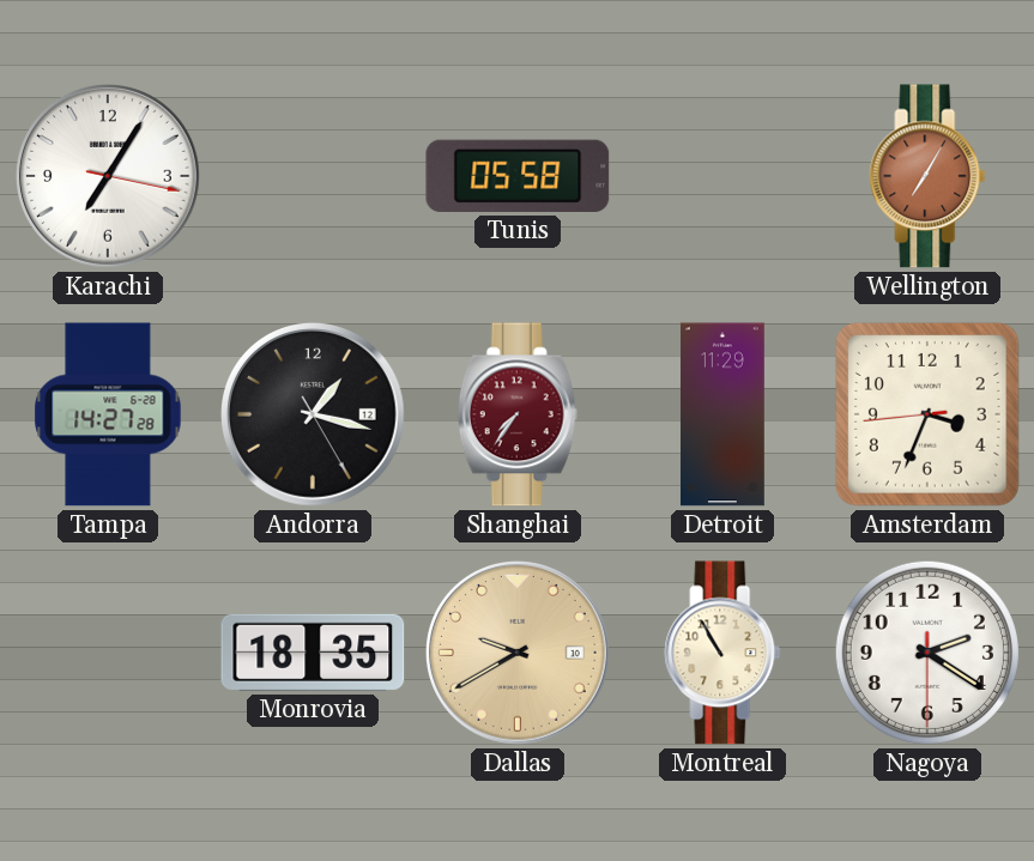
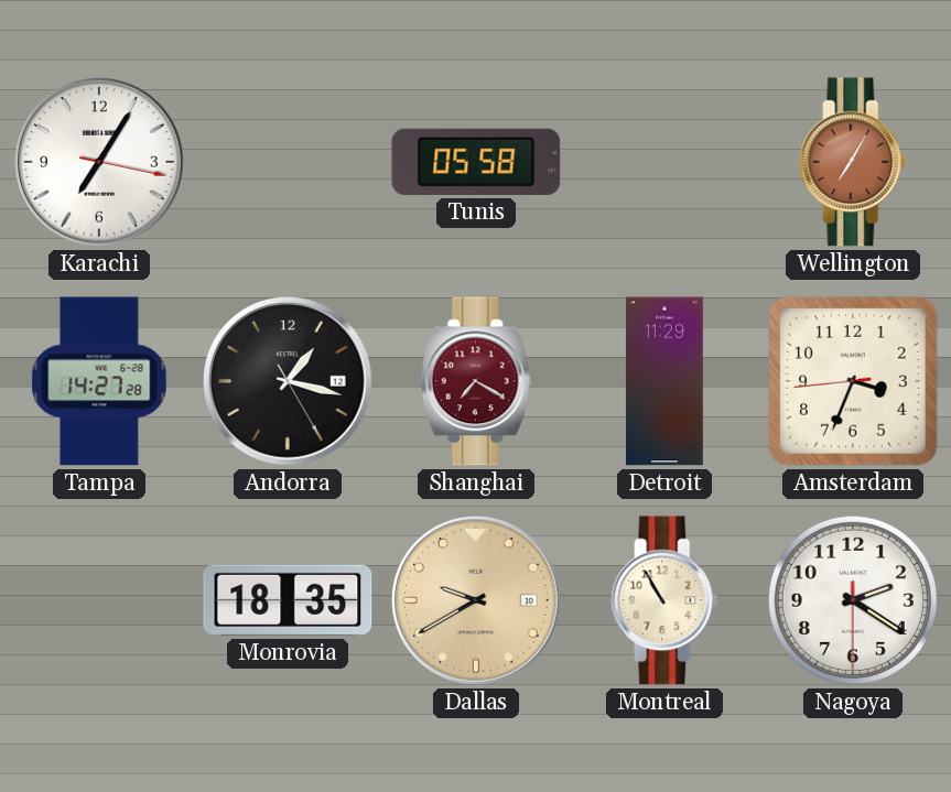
Shanghai: 7:36 -> 7:20
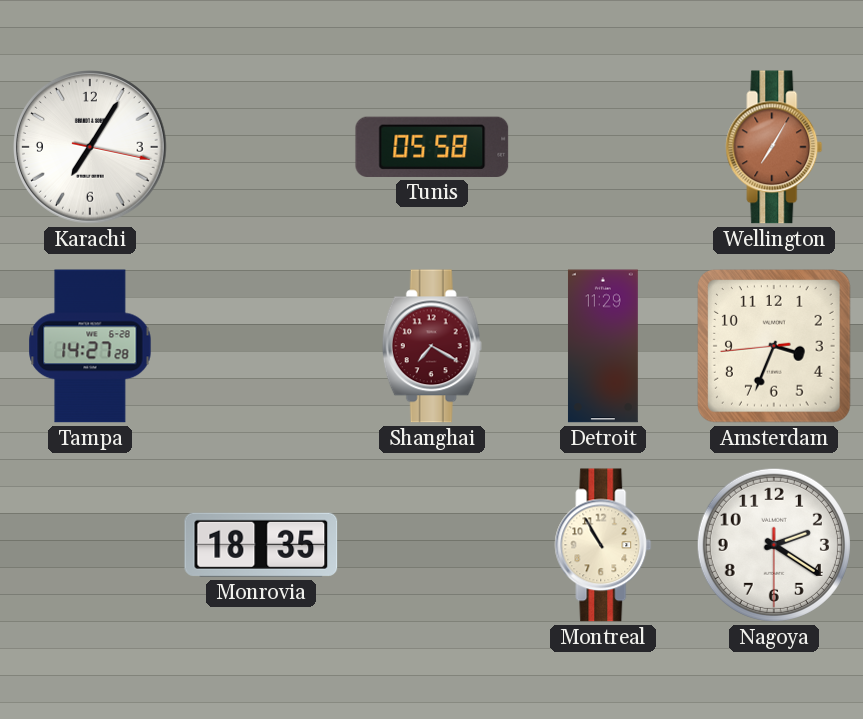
Andorra: 1:17 -> none
Dallas: 9:40 -> none
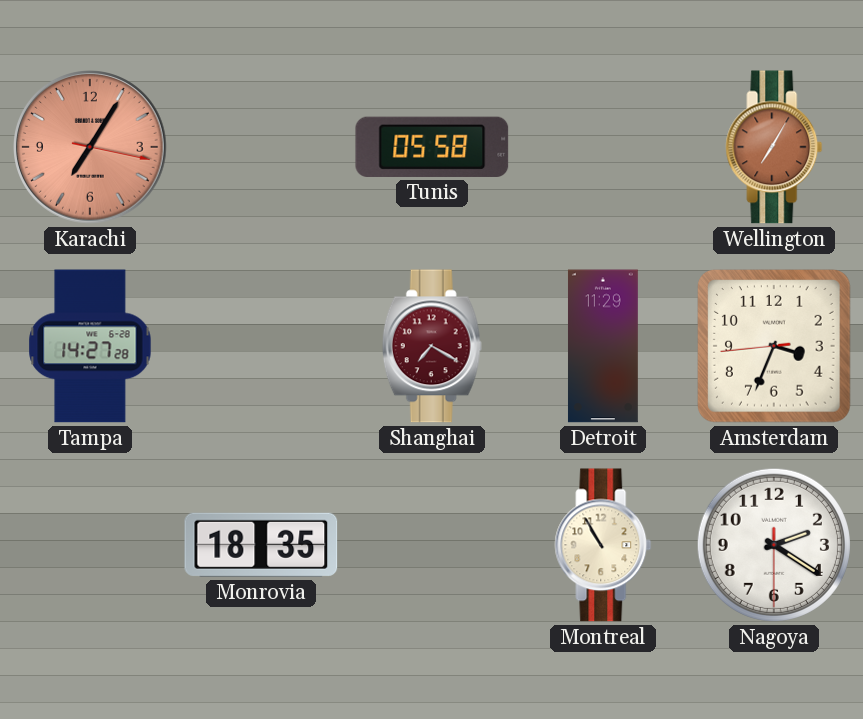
Karachi dial: white -> salmon
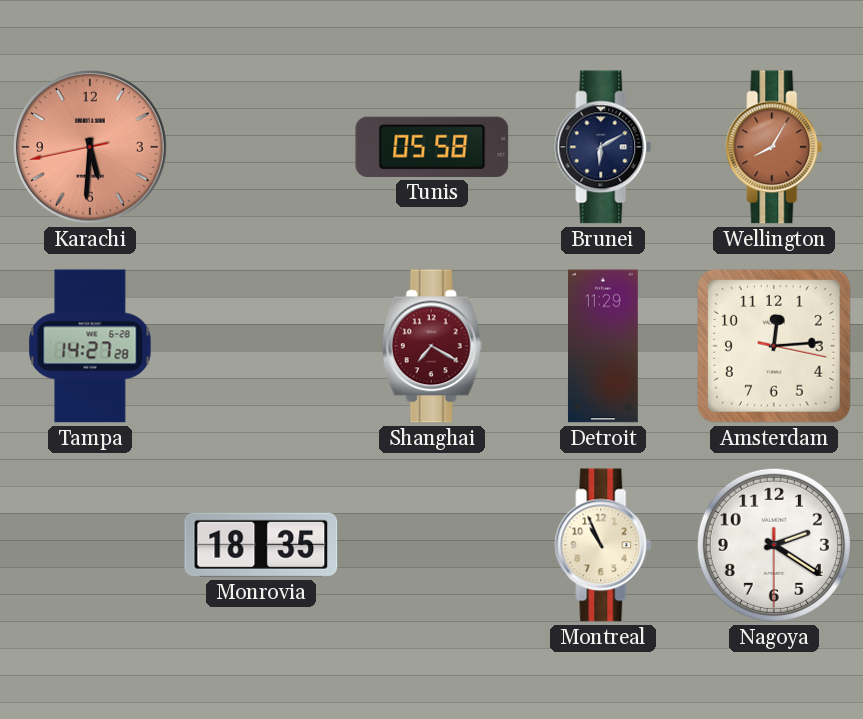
Karachi: 7:05 -> 5:30
Brunei: none -> 6:10
Wellington: 7:05 -> 8:05
Amsterdam: 3:33 -> 12:14
Montreal: 10:55 -> 10:56
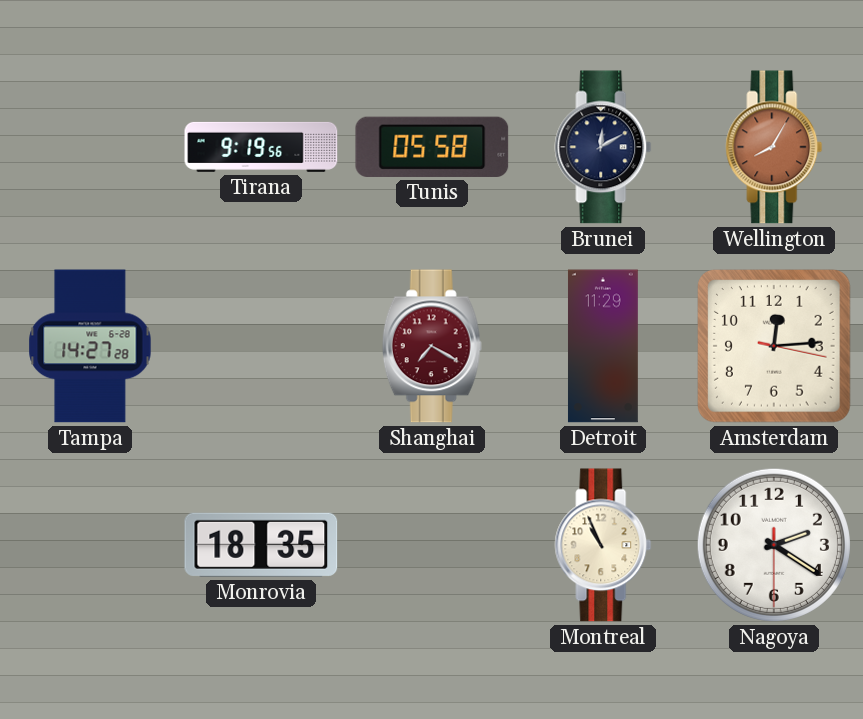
Karachi: 5:30 -> none
Tirana: none -> 9:19
Brunei: 6:10 -> 12:10
